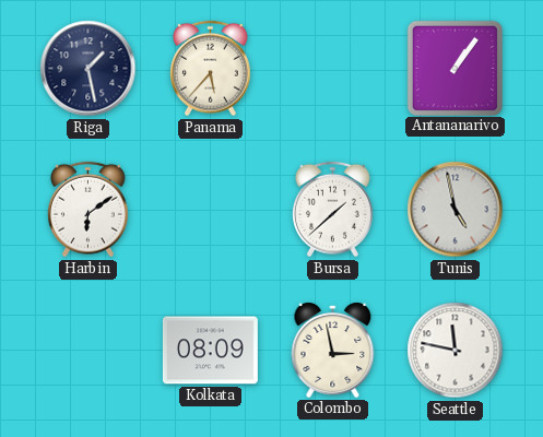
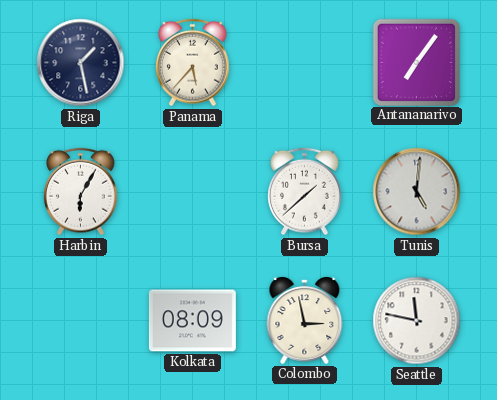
Antananarivo: 1:06 -> 7:06
Harbin: 6:09 -> 6:05
Tunis: 4:58 -> 5:01
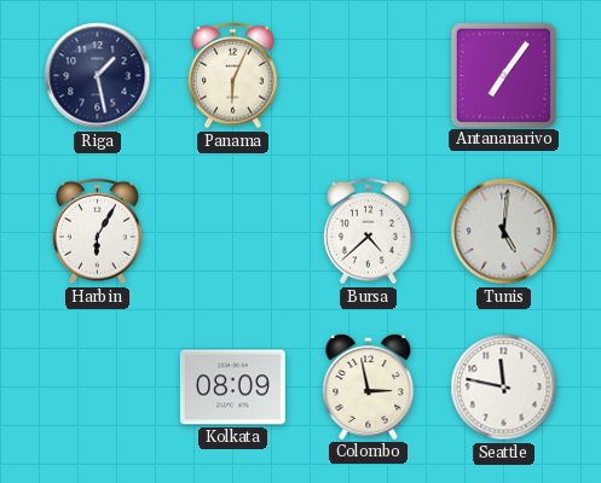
Panama: 5:37 -> 6:04
Bursa: 1:38 -> 4:38
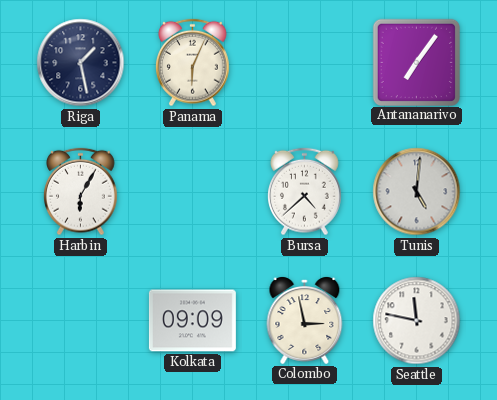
Kolkata: 08:09 -> 09:09
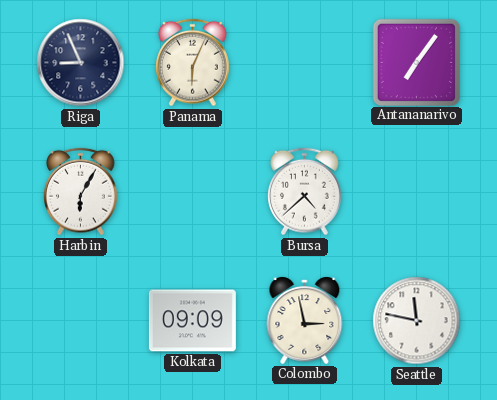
Riga: 1:28 -> 8:56
Tunis: 5:01 -> none
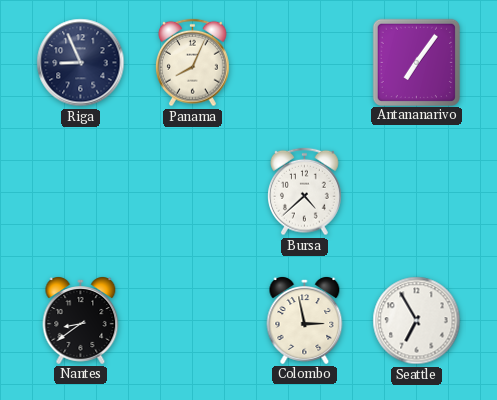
Panama: 6:04 -> 8:04
Harbin: 6:05 -> none
Nantes: none -> 8:39
Kolkata: 09:09 -> none
Seattle: 11:47 -> 6:55
